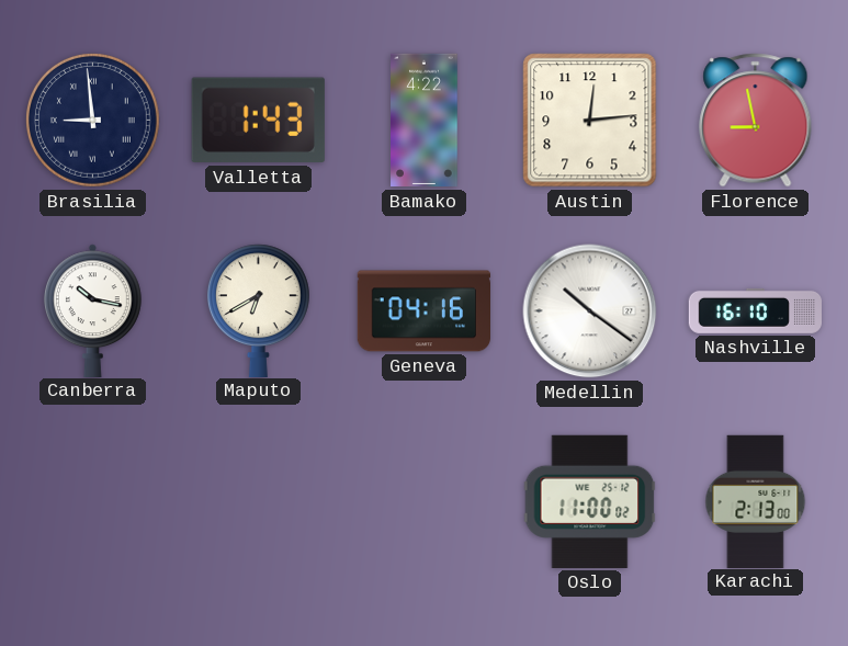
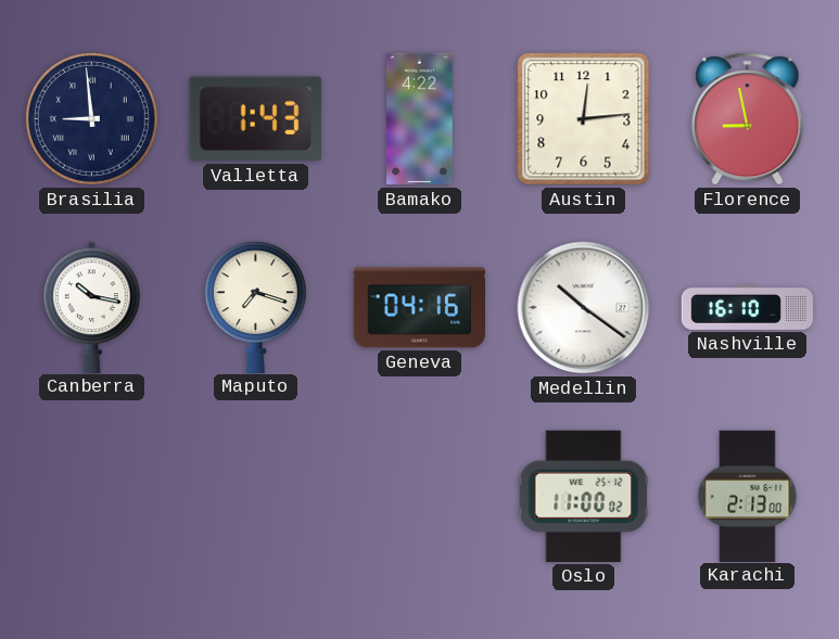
Maputo: 6:40 -> 7:18
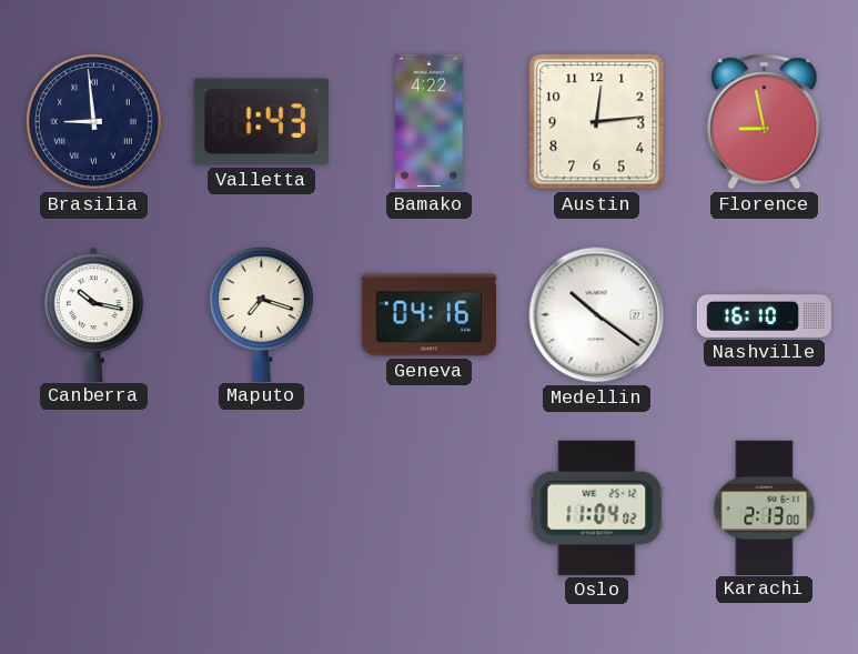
Oslo: 11:00 -> 11:04
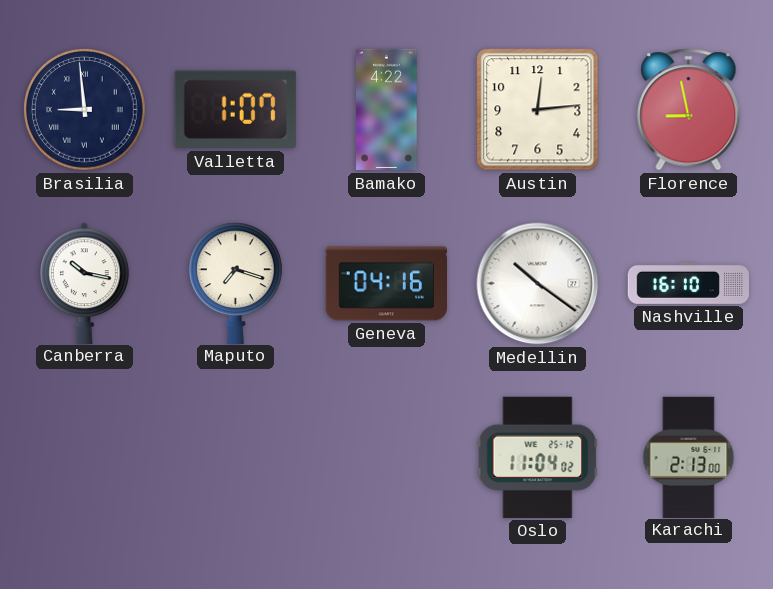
Valletta: 1:43 -> 1:07
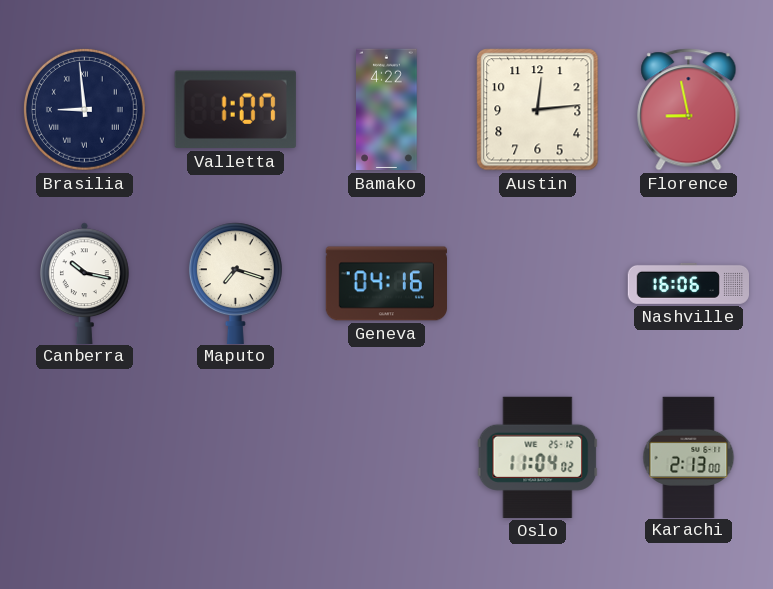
Medellin: 10:21 -> none
Nashville: 16:10 -> 16:06
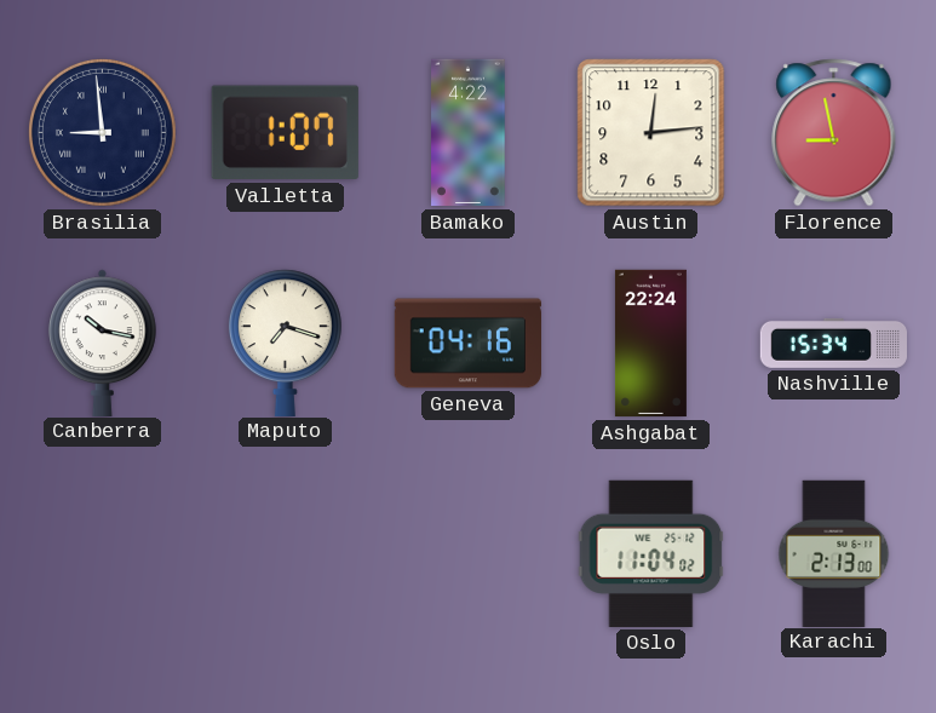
Ashgabat: none -> 22:24
Nashville: 16:06 -> 15:34
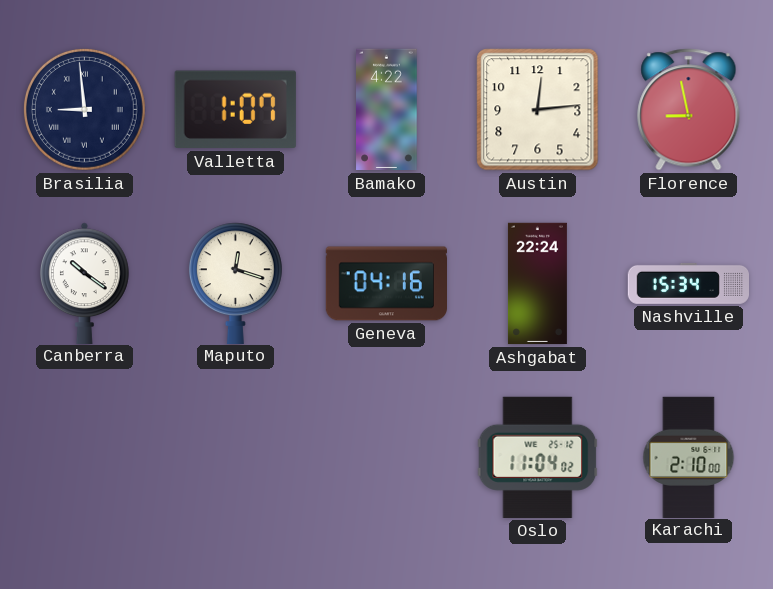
Canberra: 10:17 -> 10:21
Maputo: 7:18 -> 12:18
Karachi: 2:13 -> 2:10
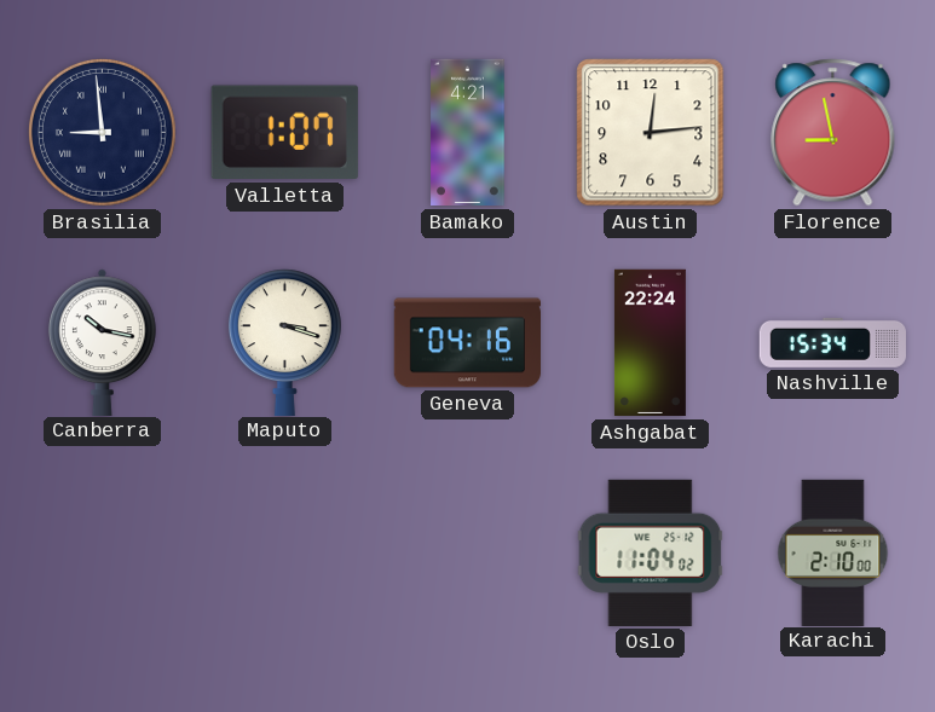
Bamako: 4:22 -> 4:21
Canberra: 10:21 -> 10:17
Maputo: 12:18 -> 3:18
